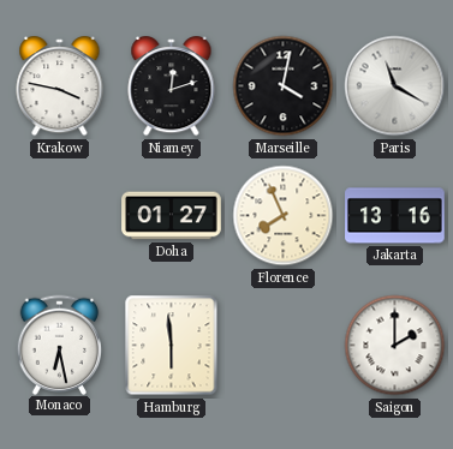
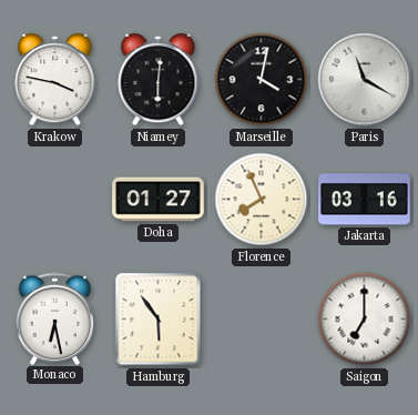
Niamey: 12:12 -> 6:01
Jakarta: 13:16 -> 03:16
Hamburg: 5:59 -> 5:54
Saigon: 2:00 -> 7:00
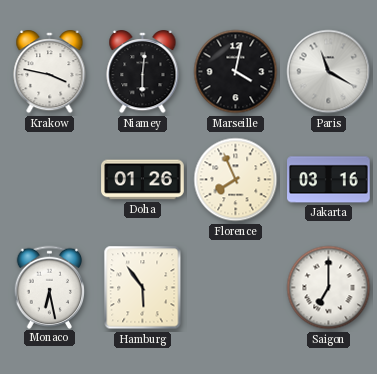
Doha: 01:27 -> 01:26
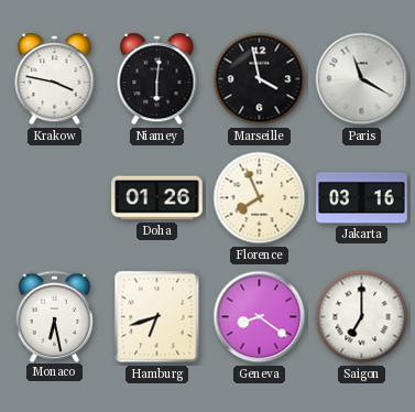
Marseille: 4:02 -> 3:58
Hamburg: 5:54 -> 6:42
Geneva: none -> 8:21
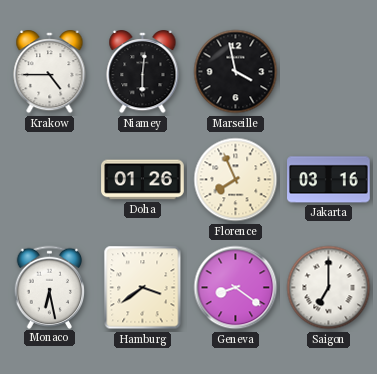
Krakow: 3:47 -> 4:45
Paris: 11:20 -> none
Hamburg: 6:42 -> 3:39
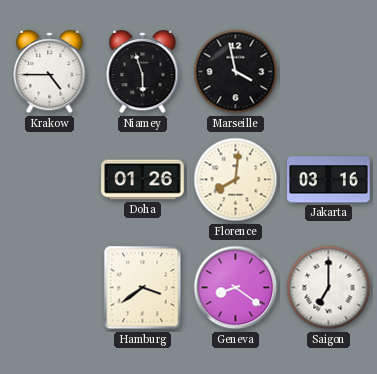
Niamey: 6:01 -> 5:57
Florence: 7:56 -> 8:01
Monaco: 6:28 -> none
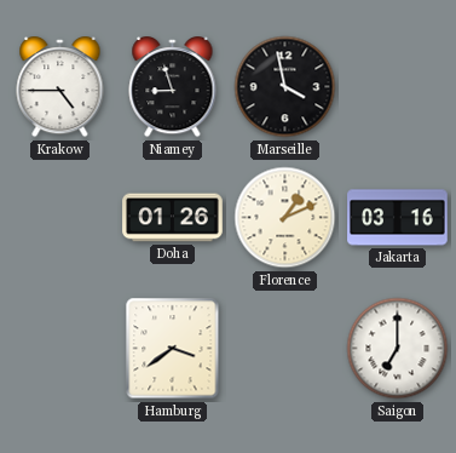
Niamey: 5:57 -> 8:57
Florence: 8:01 -> 1:11
Geneva: 8:21 -> none
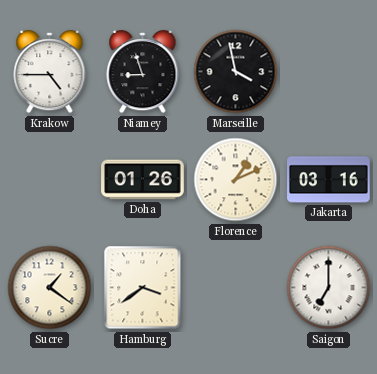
Sucre: none -> 1:21
